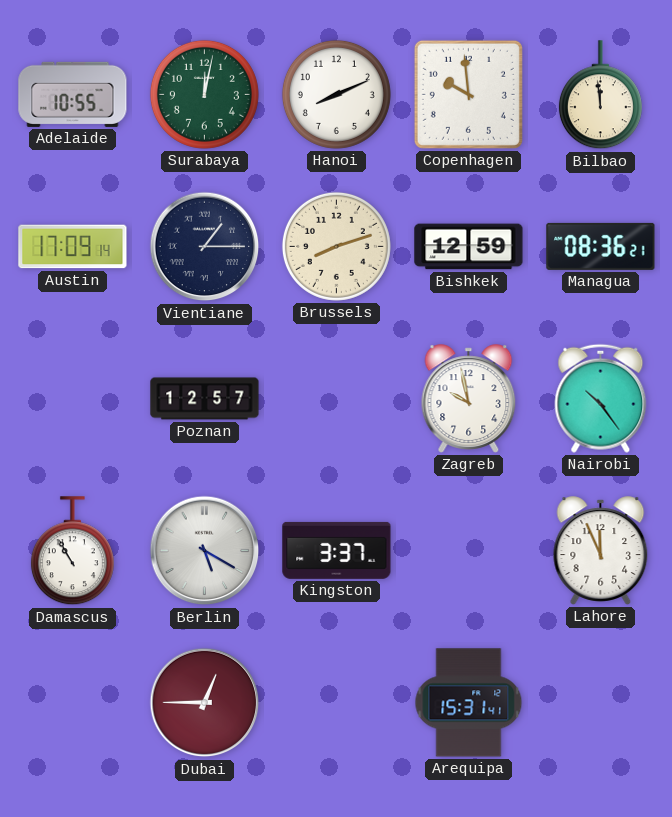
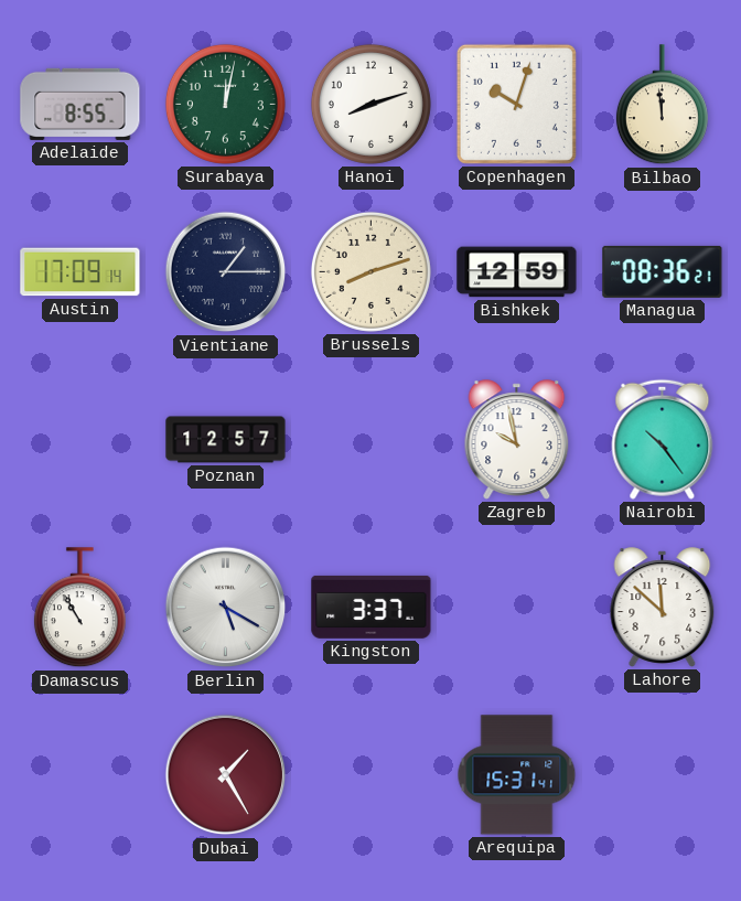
Adelaide: 10:55 -> 8:55
Hanoi: 8:11 -> 8:12
Copenhagen: 9:59 -> 10:03
Lahore: 11:56 -> 11:52
Dubai: 12:45 -> 1:25
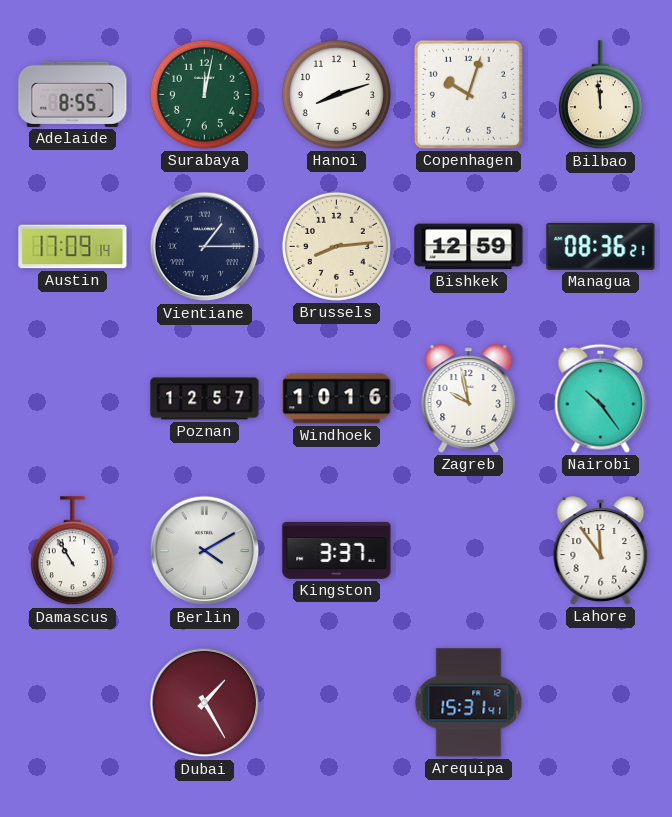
Brussels: 8:12 -> 8:14
Windhoek: none -> 10:16
Berlin: 5:20 -> 4:10
Lahore: 11:52 -> 11:54
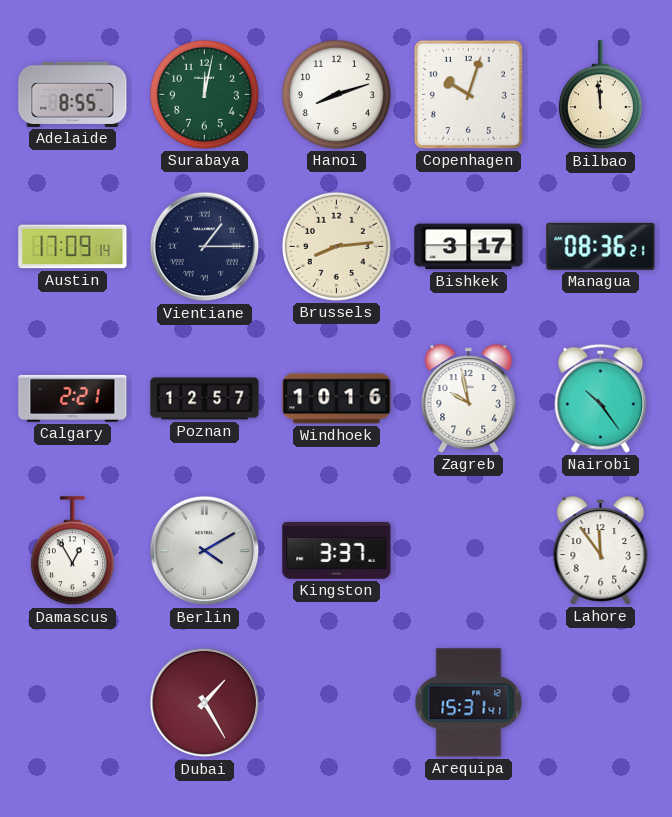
Bishkek: 12:59 -> 3:17
Calgary: none -> 2:21
Damascus: 10:55 -> 12:55
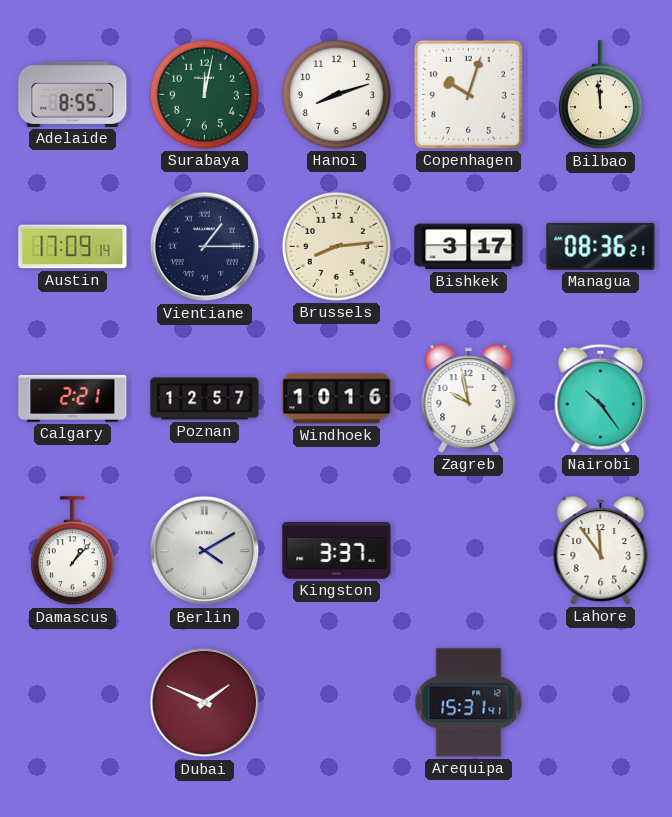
Damascus: 12:55 -> 1:07
Dubai: 1:25 -> 1:49
